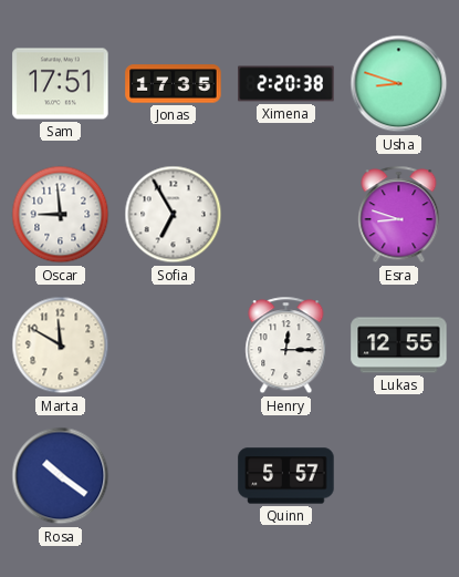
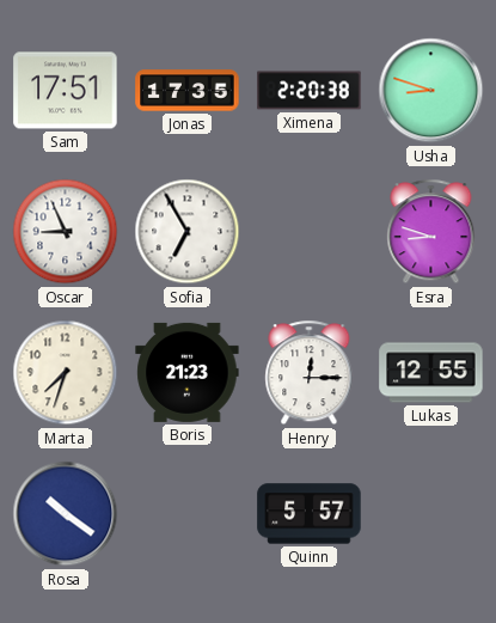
Oscar: 8:59 -> 8:56
Marta: 11:50 -> 7:33
Boris: none -> 21:23
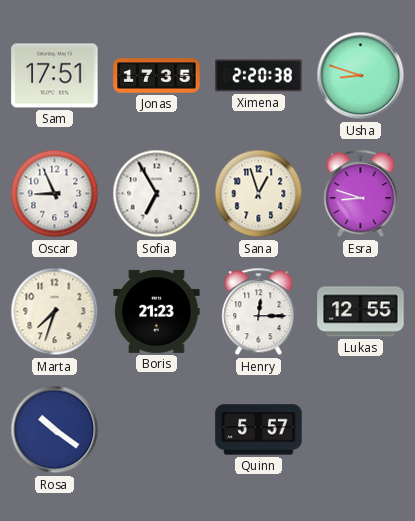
Sana: none -> 12:57
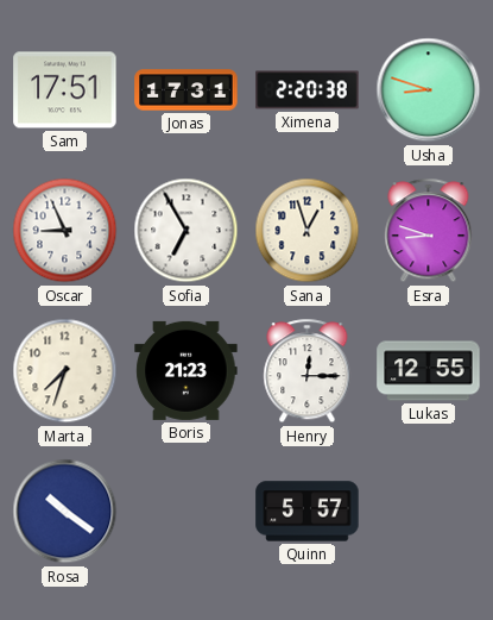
Jonas: 17:35 -> 17:31
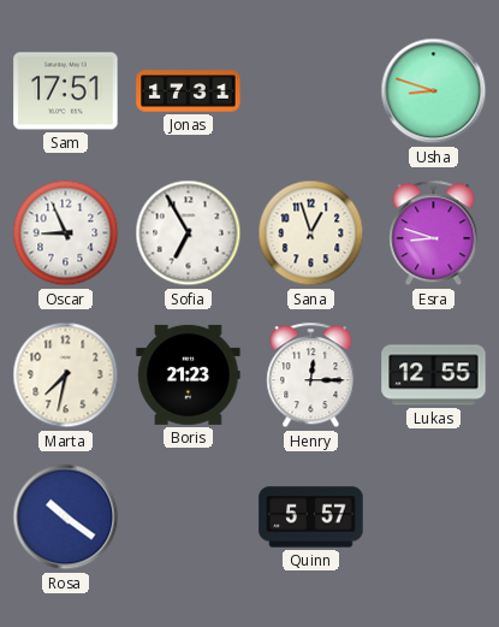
Ximena: 2:20 -> none
Marta: 7:33 -> 7:32
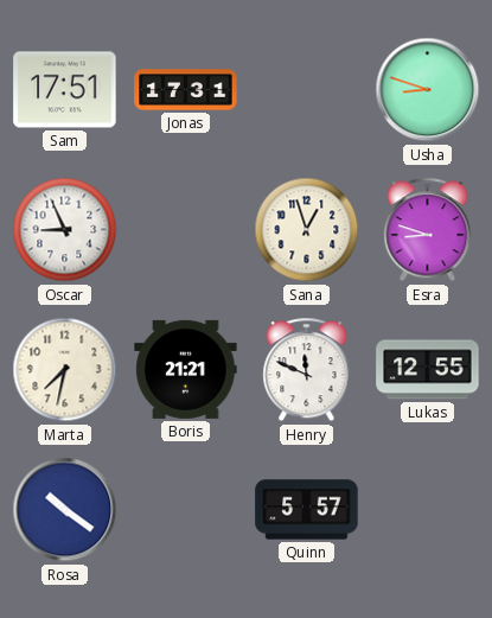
Sofia: 6:55 -> none
Boris: 21:23 -> 21:21
Henry: 12:15 -> 11:49
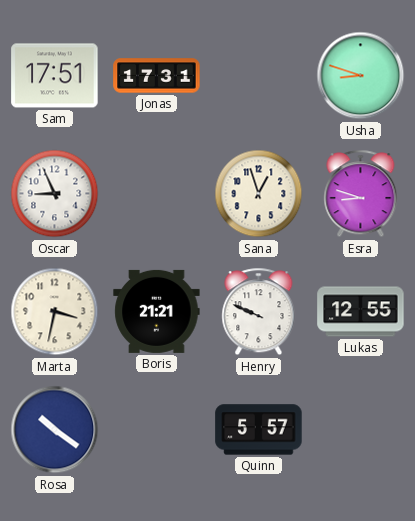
Marta: 7:32 -> 3:32
Henry: 11:49 -> 9:49
